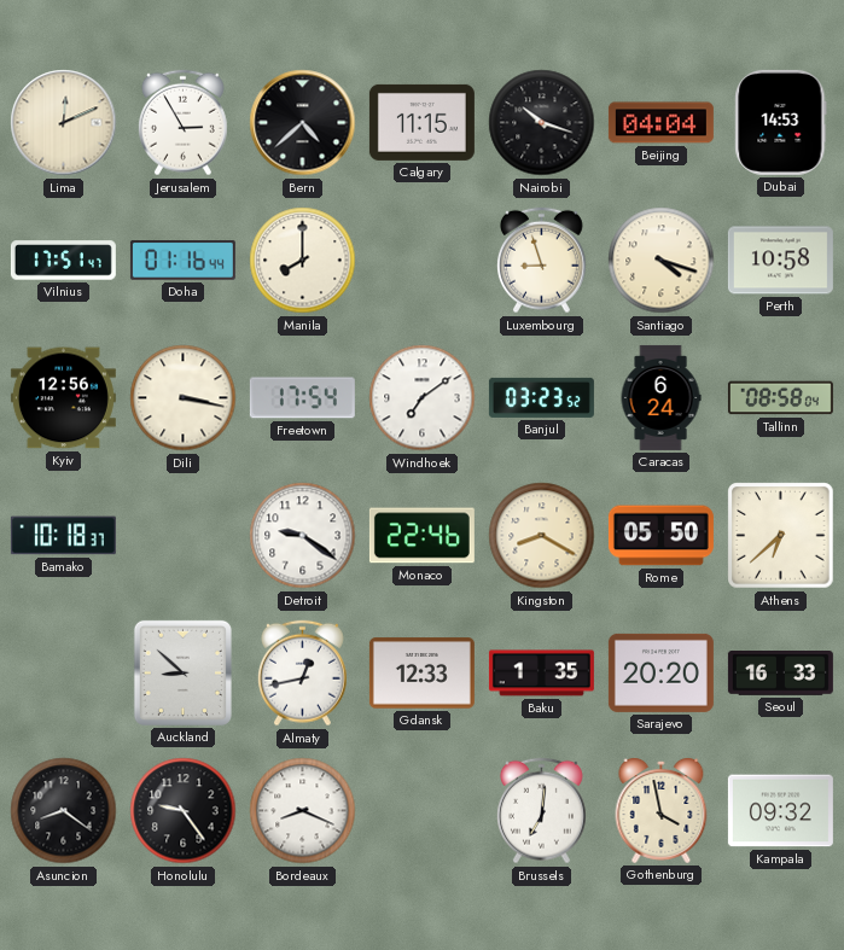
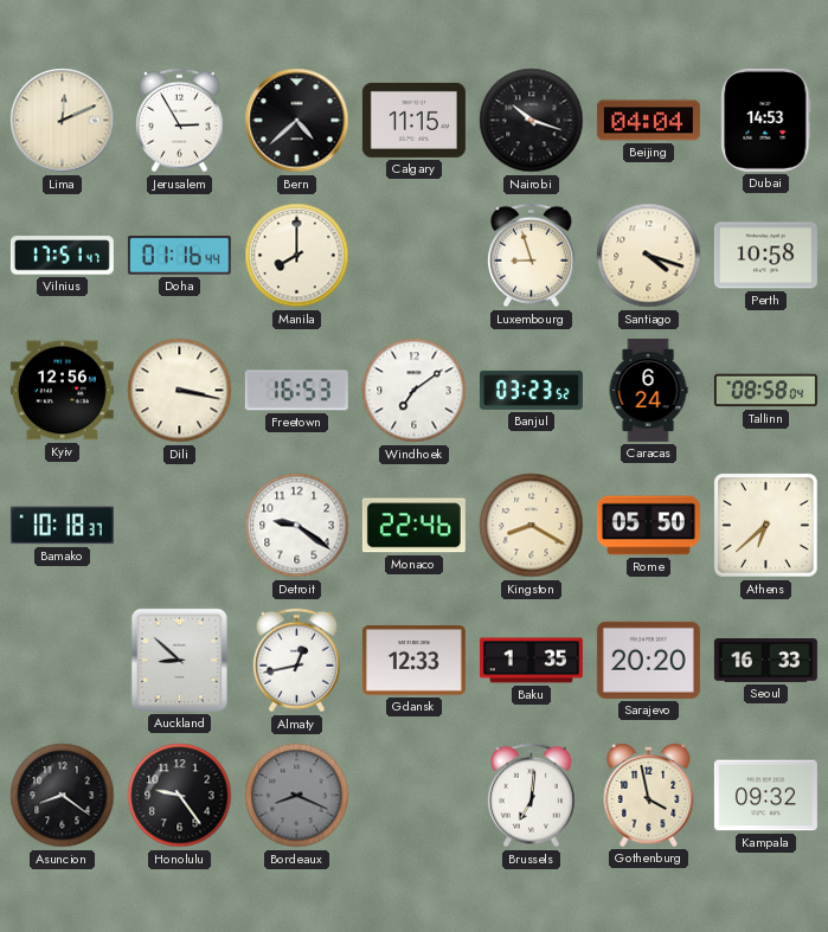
Freetown: 17:54 -> 16:53
Bordeaux dial: white -> grey
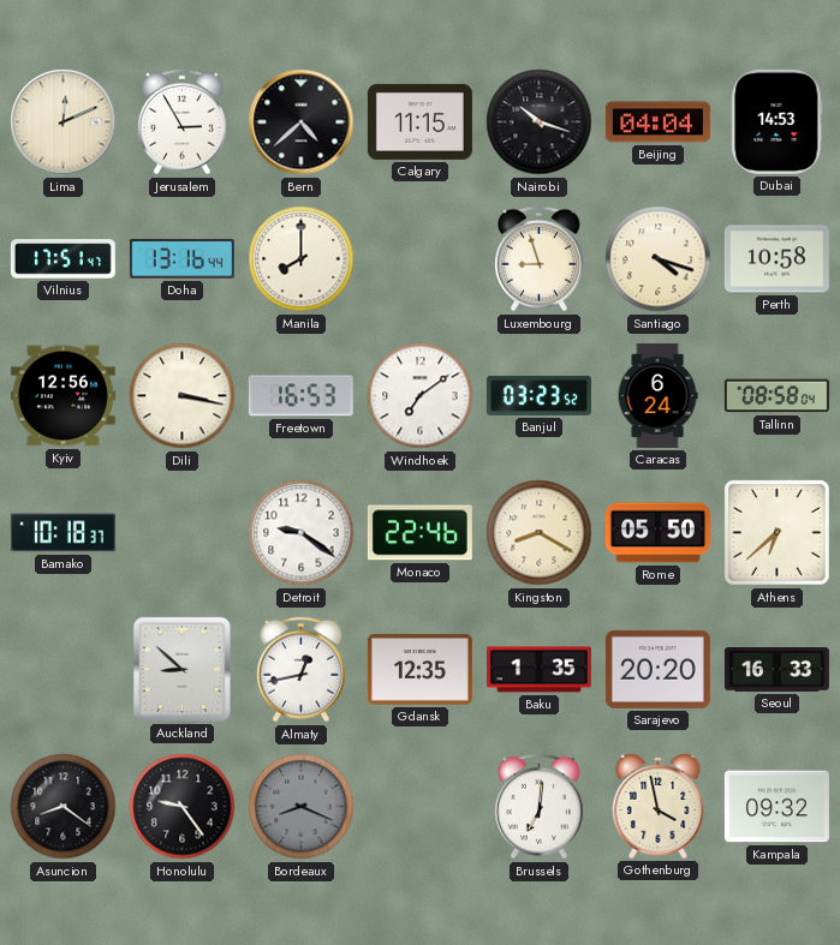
Doha: 01:16 -> 13:16
Gdansk: 12:33 -> 12:35
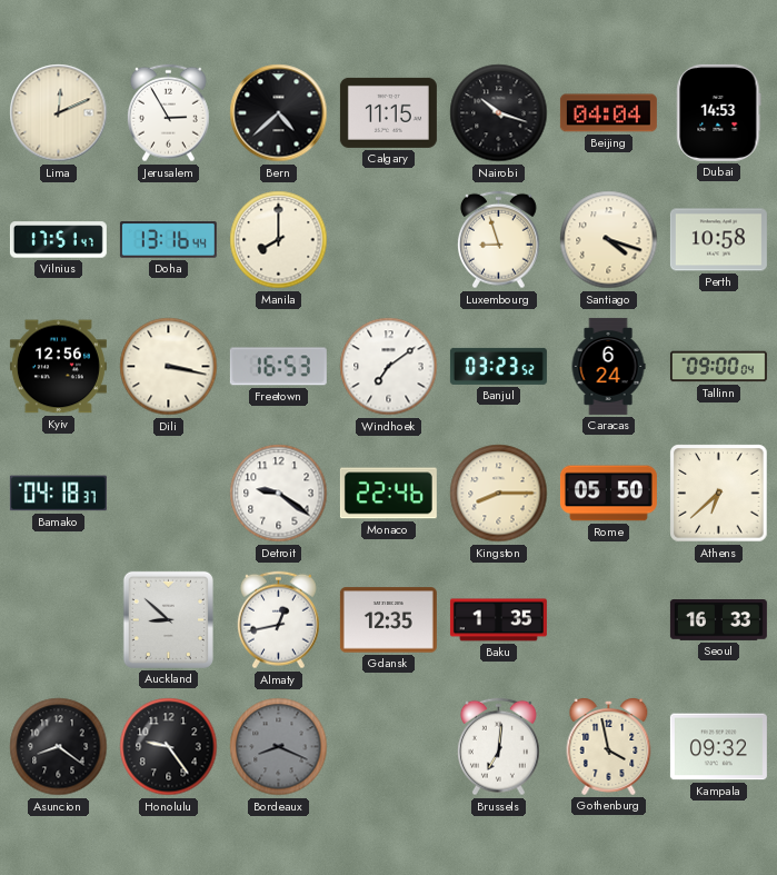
Tallinn: 08:58 -> 09:00
Bamako: 10:18 -> 04:18
Kingston: 8:20 -> 8:15
Sarajevo: 20:20 -> none
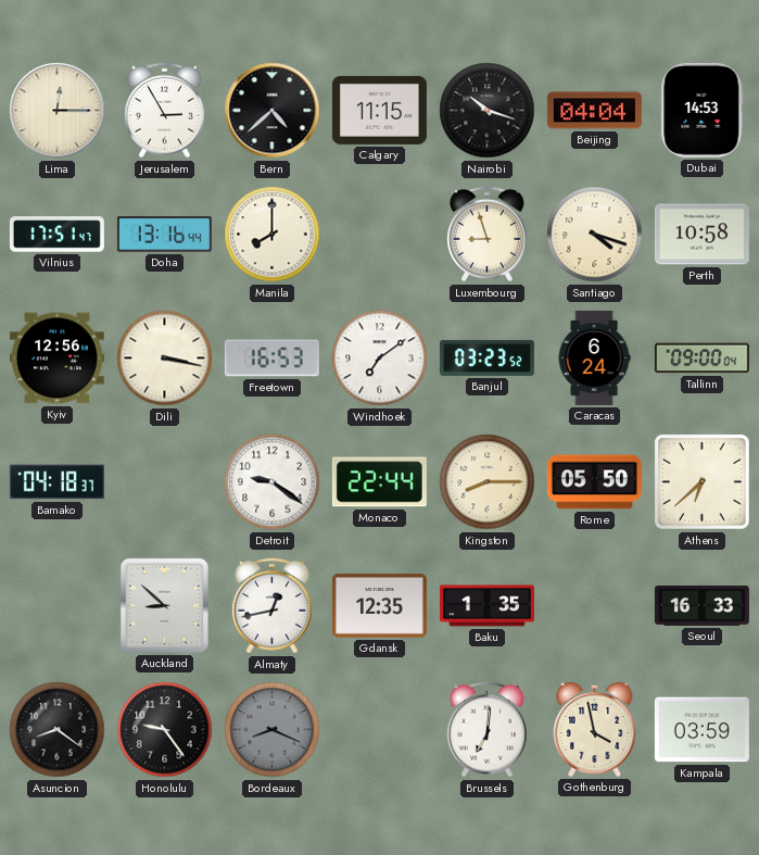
Lima: 12:11 -> 12:15
Monaco: 22:46 -> 22:44
Kampala: 09:32 -> 03:59
